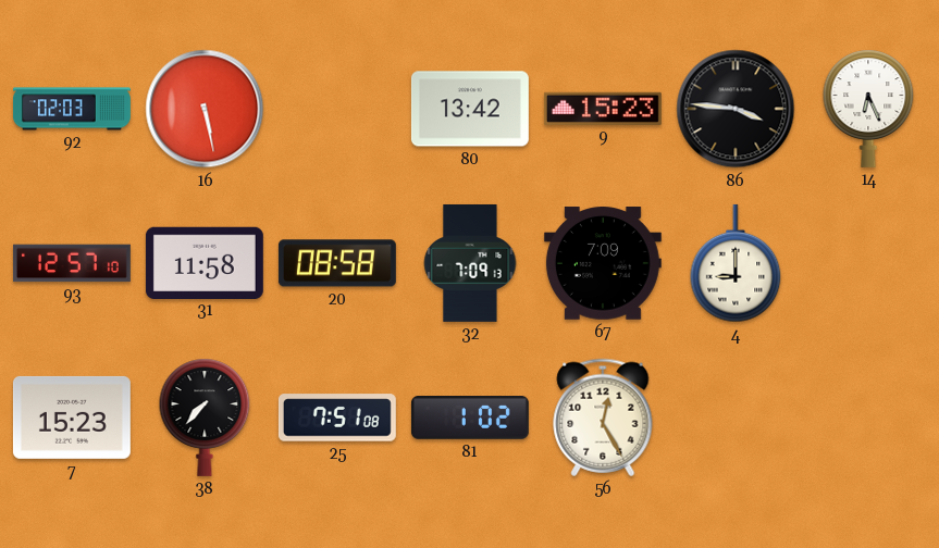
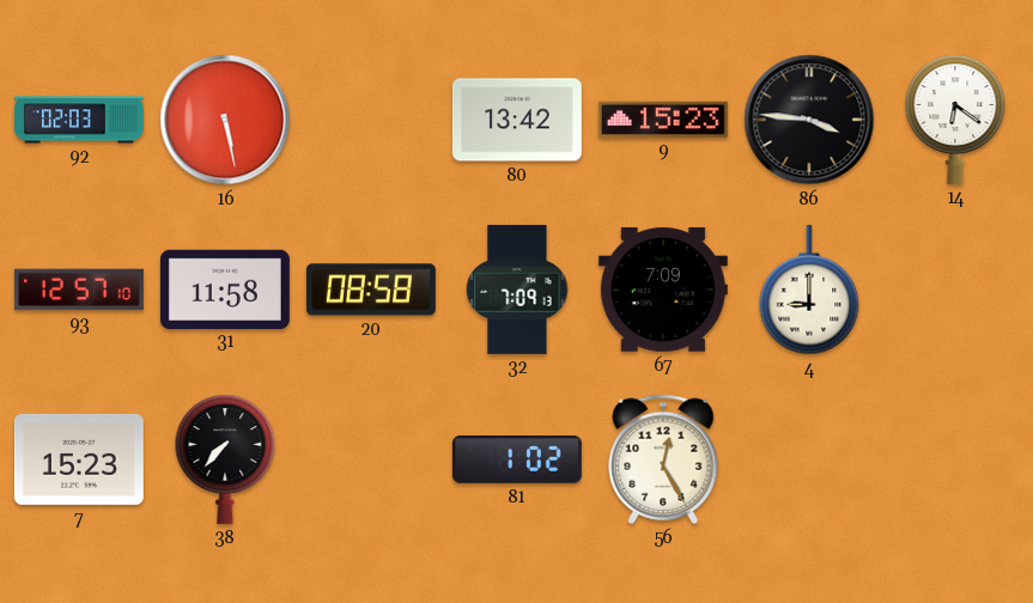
14: 6:26 -> 6:21
25: 7:51 -> none
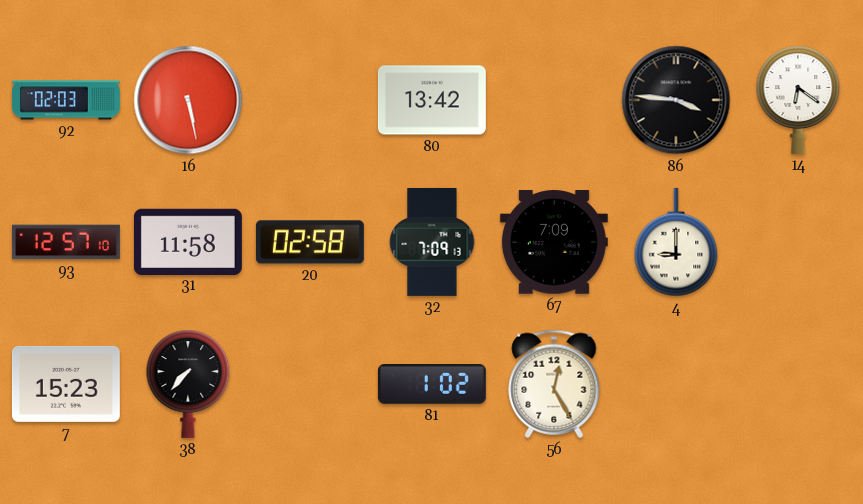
9: 15:23 -> none
20: 08:58 -> 02:58
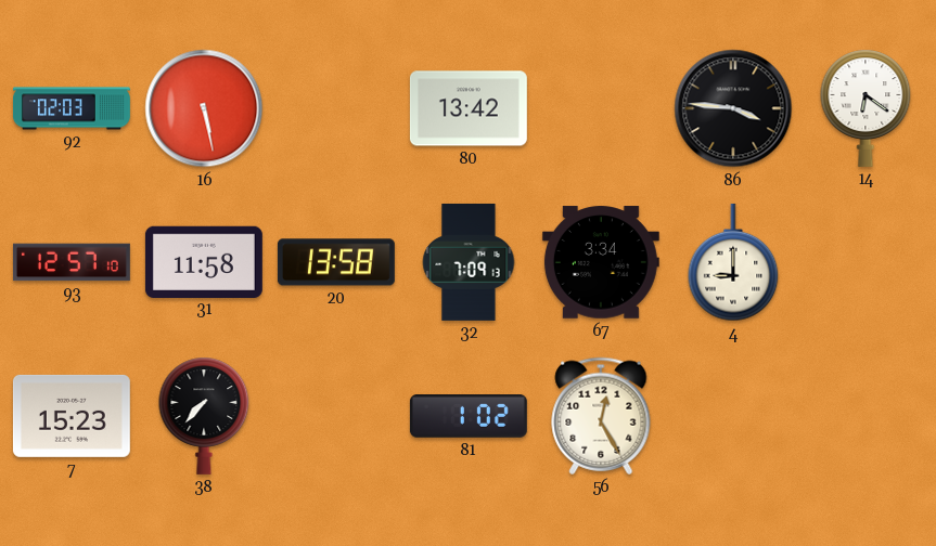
20: 02:58 -> 13:58
67: 7:09 -> 3:34
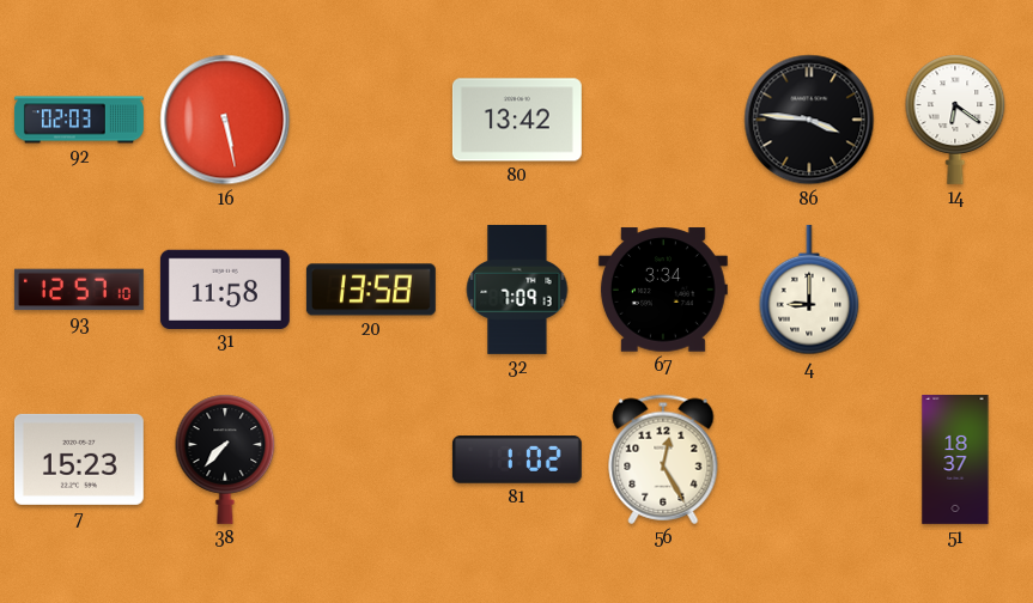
51: none -> 18:37
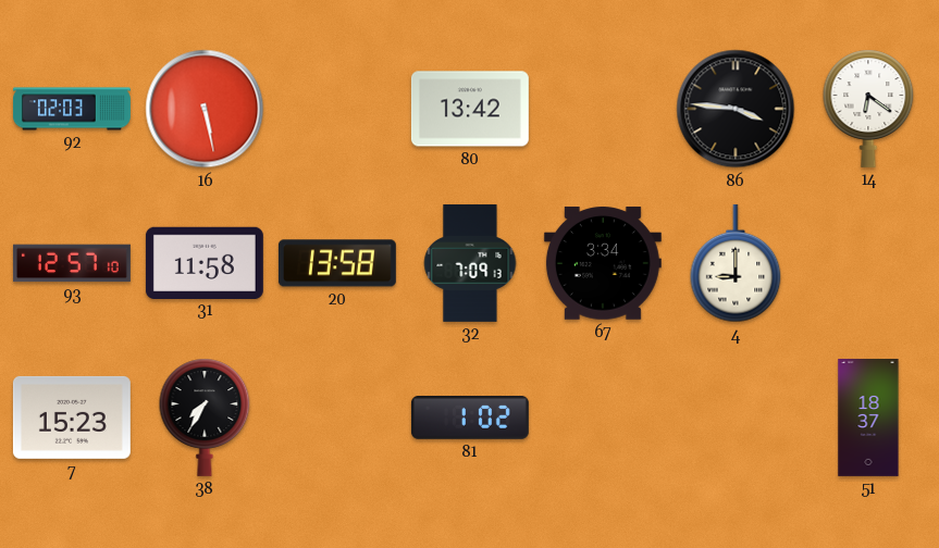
38: 7:37 -> 7:35
56: 12:25 -> none
